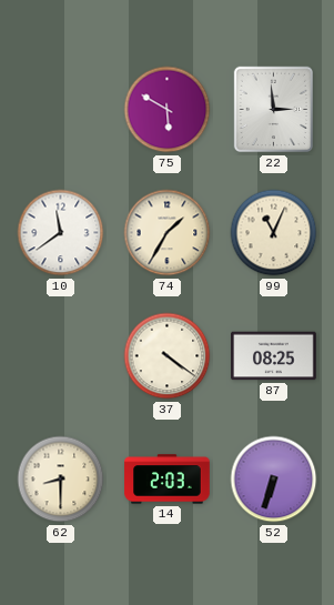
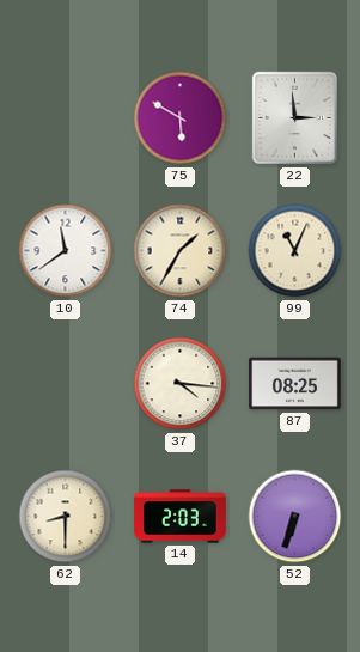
37: 4:21 -> 4:16
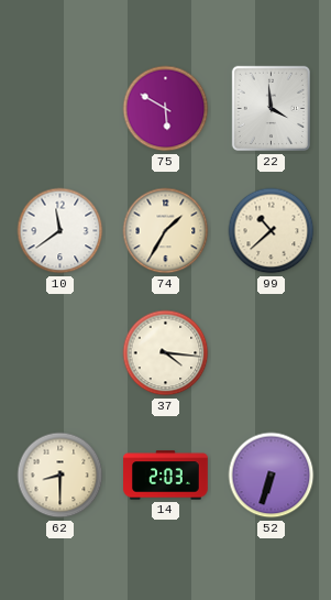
22: 2:59 -> 3:59
99: 11:04 -> 10:38
87: 08:25 -> none
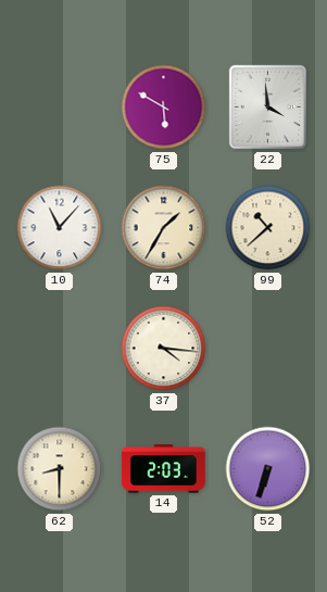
10: 11:39 -> 11:07
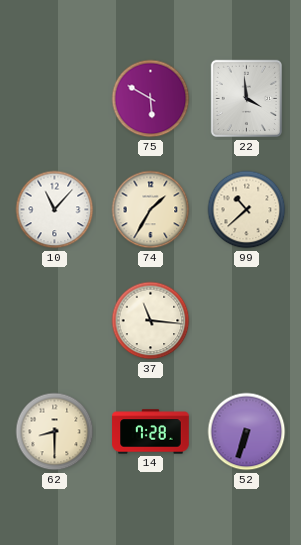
37: 4:16 -> 11:16
14: 2:03 -> 7:28
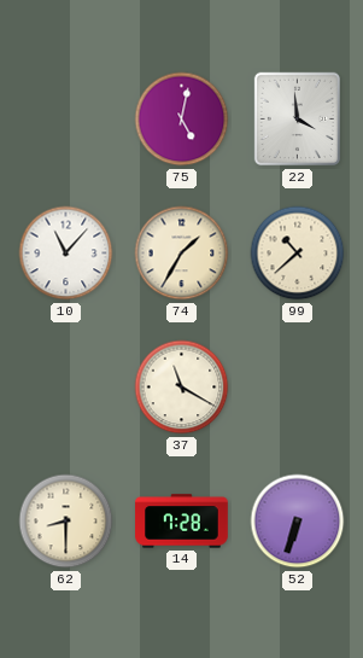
75: 5:50 -> 5:02
37: 11:16 -> 11:20
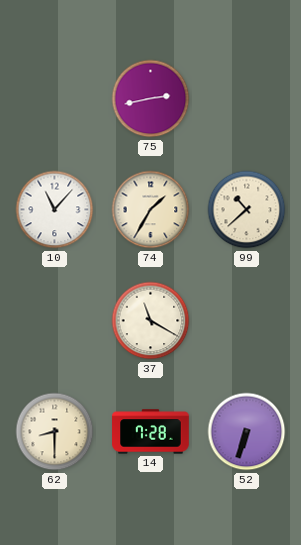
75: 5:02 -> 2:43
22: 3:59 -> none
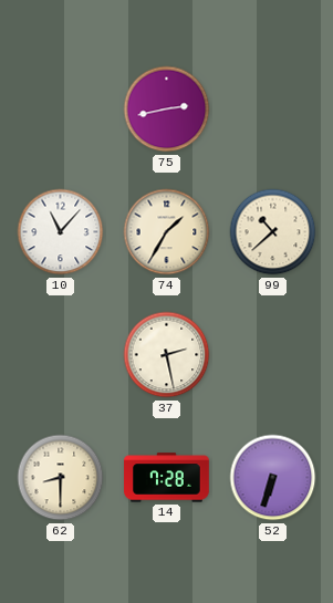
37: 11:20 -> 2:28
